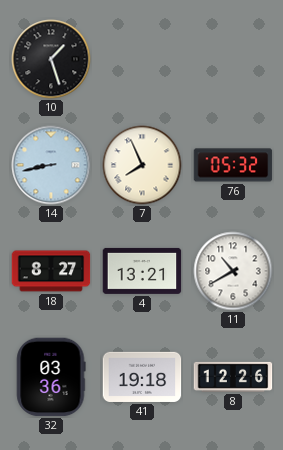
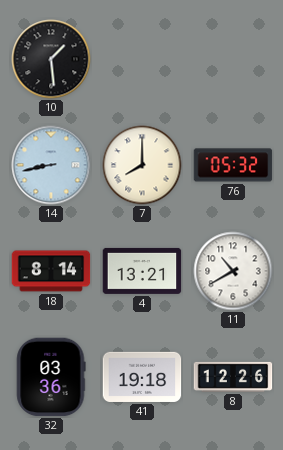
10: 1:27 -> 1:29
7: 7:56 -> 8:00
18: 8:27 -> 8:14
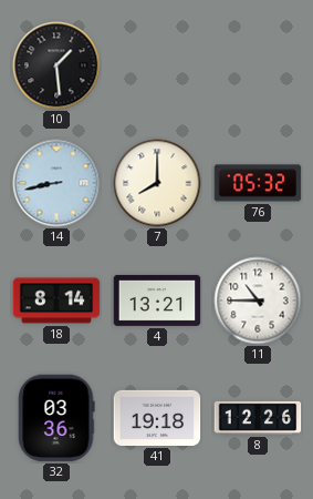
11: 10:40 -> 10:45
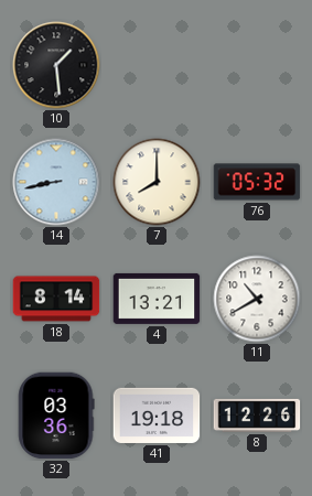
11: 10:45 -> 10:40
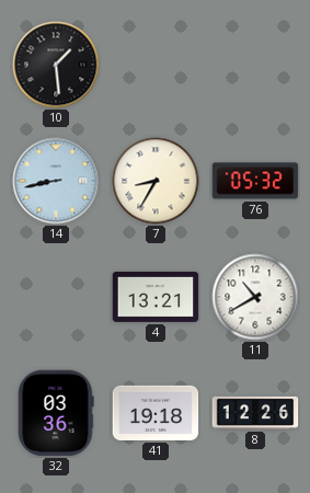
7: 8:00 -> 8:35
18: 8:14 -> none
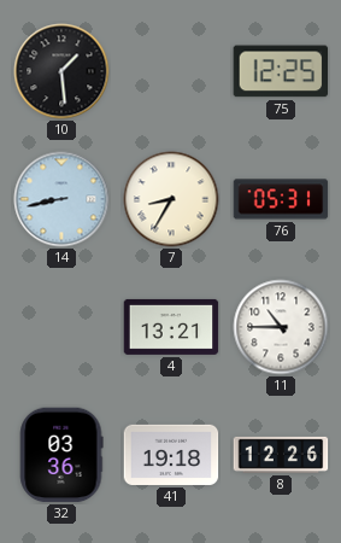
75: none -> 12:25
76: 05:32 -> 05:31
11: 10:40 -> 10:45
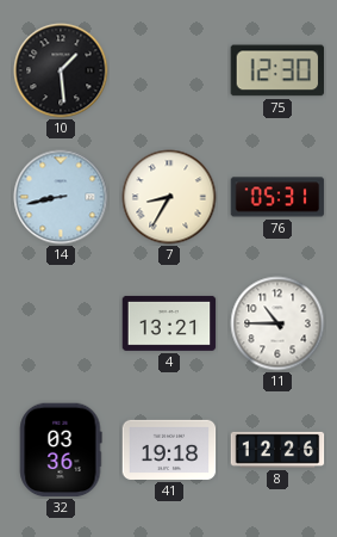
75: 12:25 -> 12:30
